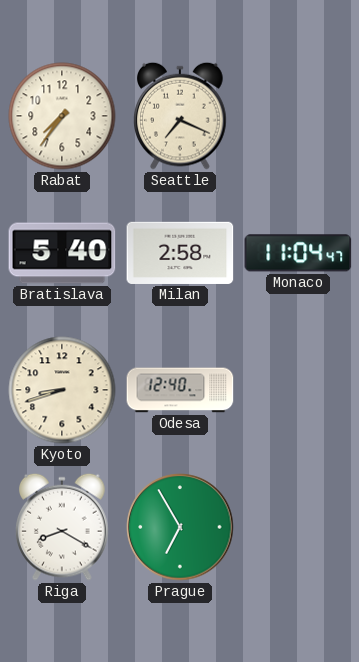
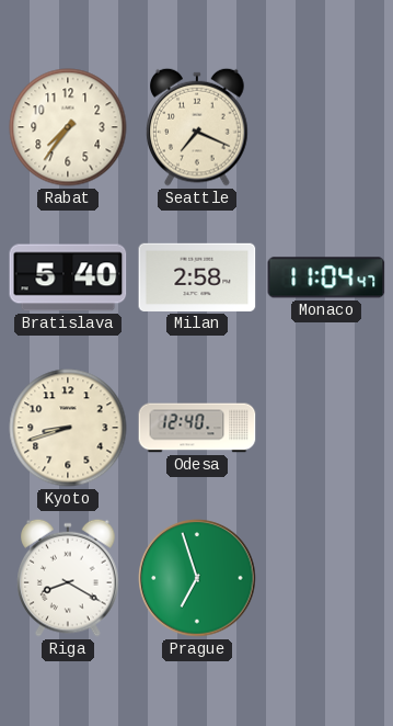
Prague: 6:55 -> 6:57
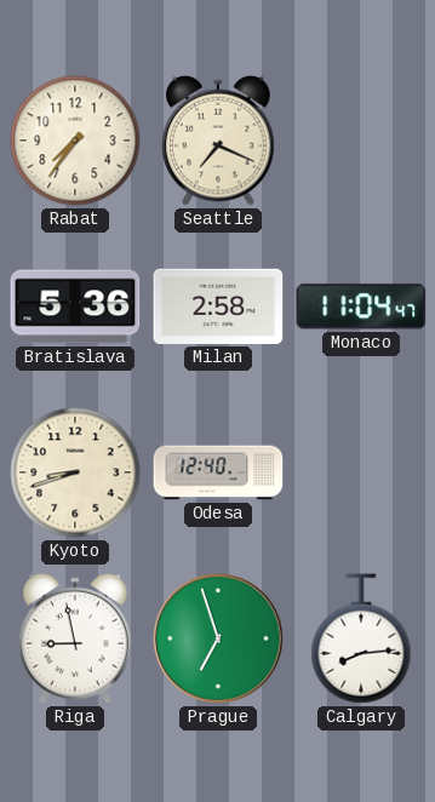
Bratislava: 5:40 -> 5:36
Riga: 8:20 -> 8:58
Calgary: none -> 8:14
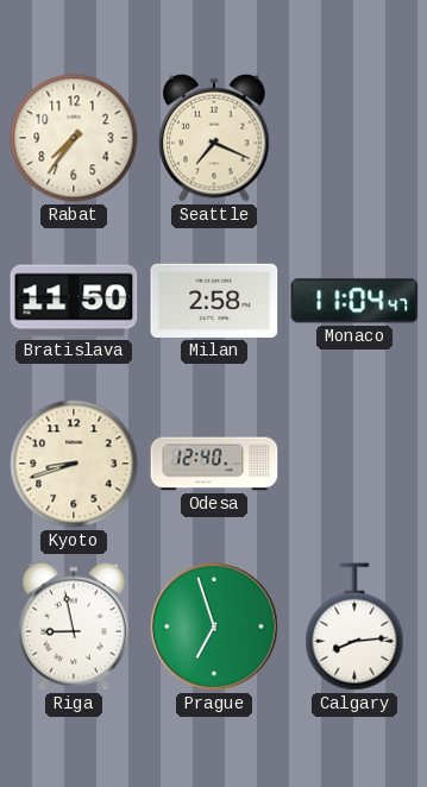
Bratislava: 5:36 -> 11:50
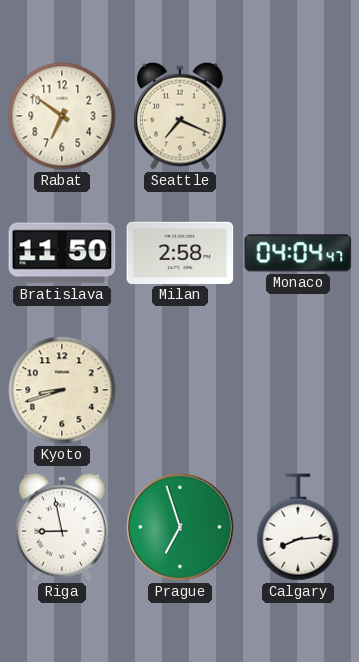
Rabat: 7:36 -> 6:51
Monaco: 11:04 -> 04:04
Odesa: 12:40 -> none
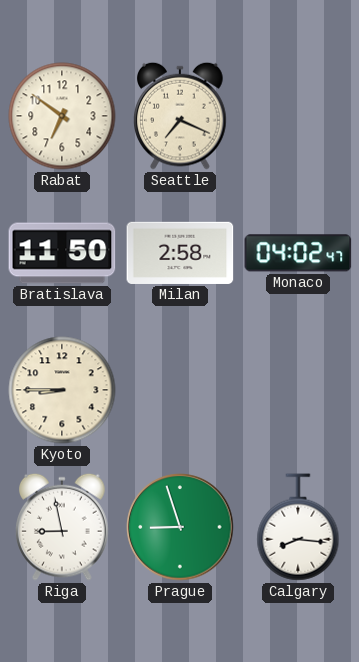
Monaco: 04:04 -> 04:02
Kyoto: 8:42 -> 8:45
Prague: 6:57 -> 8:57
Calgary: 8:14 -> 8:16
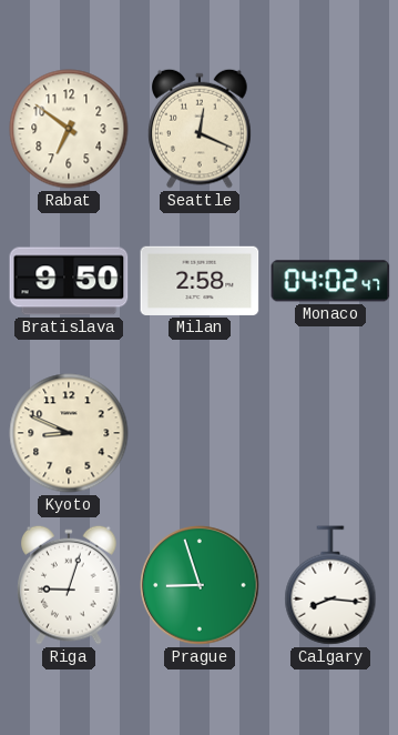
Seattle: 7:19 -> 12:19
Bratislava: 11:50 -> 9:50
Kyoto: 8:45 -> 8:49
Riga: 8:58 -> 9:03
